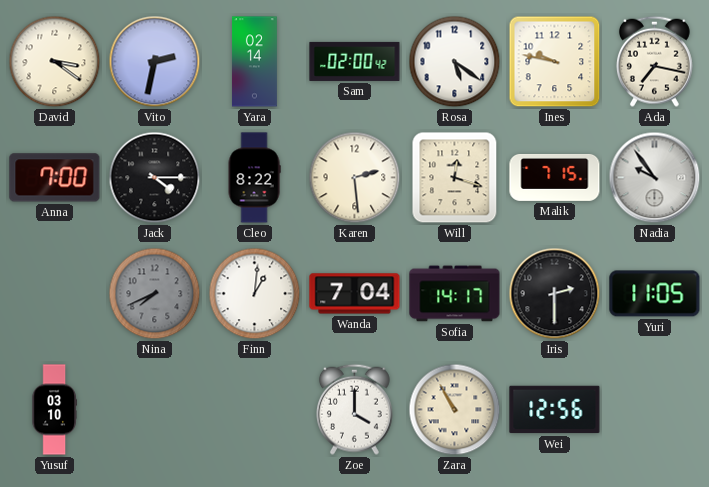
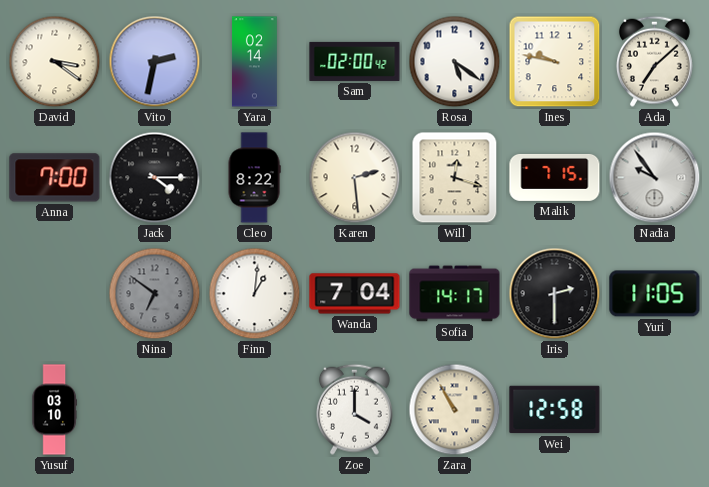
Ada: 7:17 -> 7:08
Nina: 7:41 -> 6:51
Wei: 12:56 -> 12:58
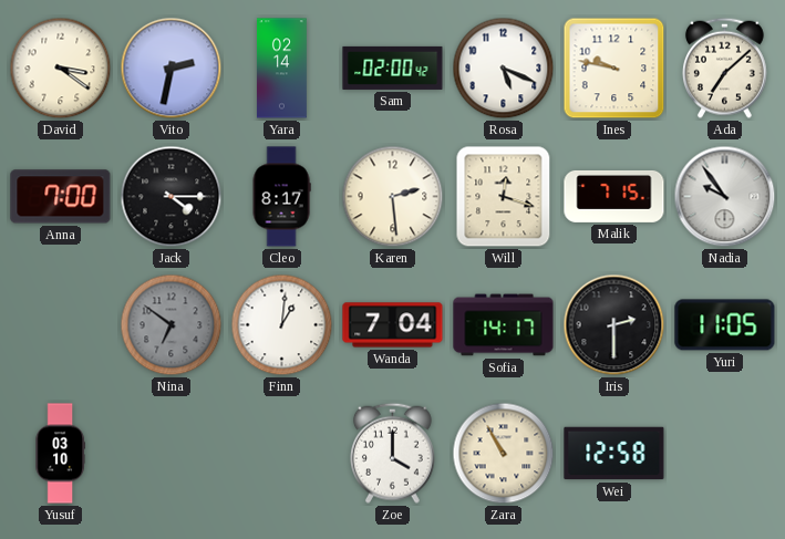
Rosa: 5:21 -> 5:19
Cleo: 8:22 -> 8:17
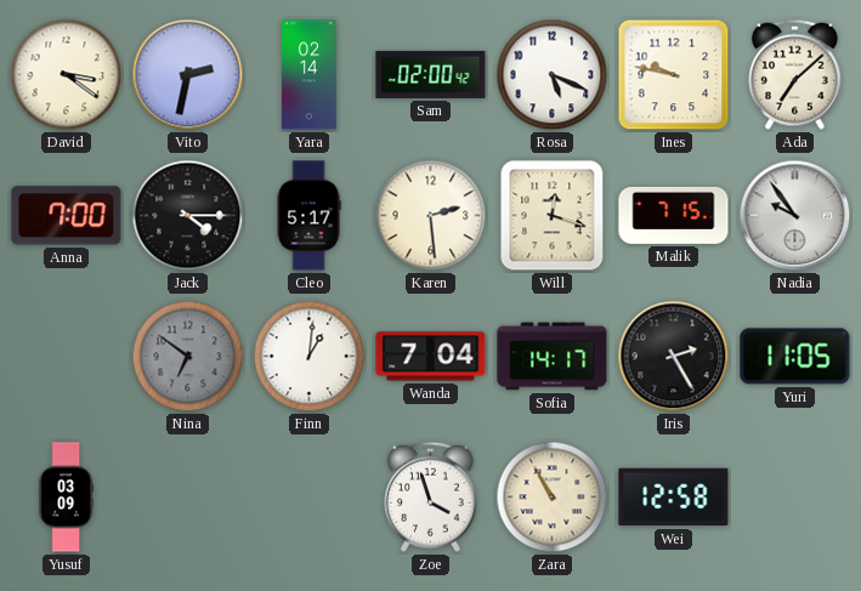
Cleo: 8:17 -> 5:17
Iris: 2:30 -> 2:25
Yusuf: 03:10 -> 03:09
Zoe: 4:00 -> 3:57
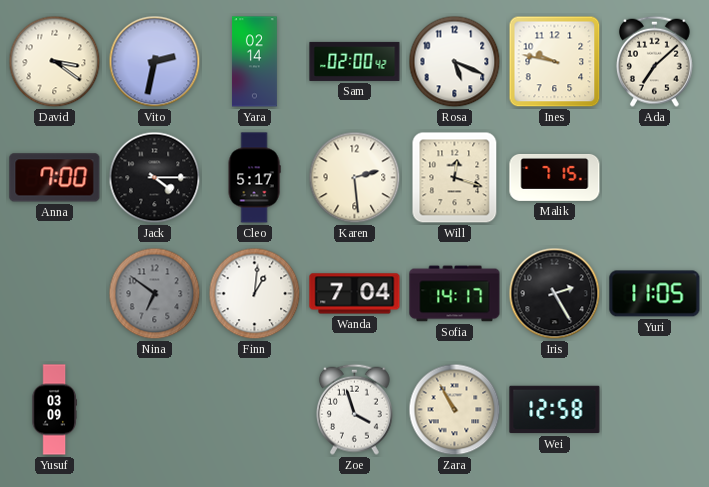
Nadia: 9:54 -> none
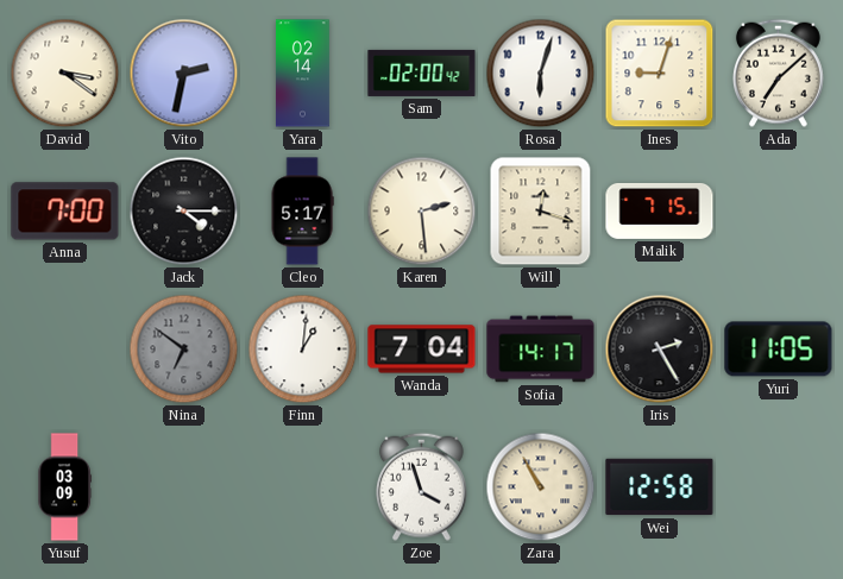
Rosa: 5:19 -> 6:03
Ines: 9:47 -> 9:03
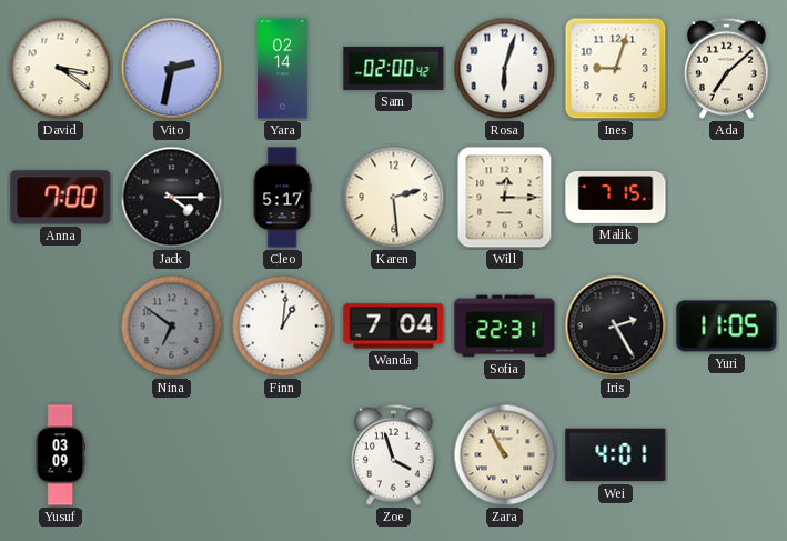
Will: 12:18 -> 12:15
Sofia: 14:17 -> 22:31
Wei: 12:58 -> 4:01
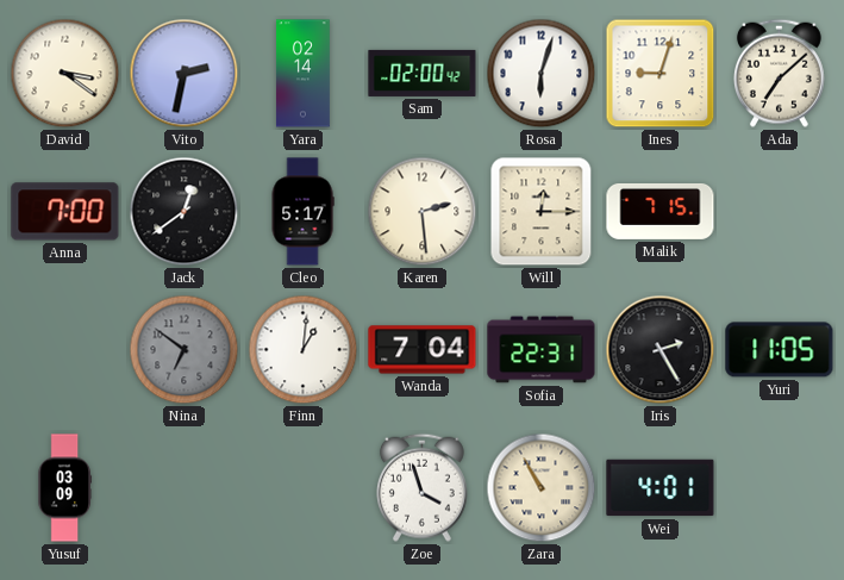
Jack: 4:15 -> 12:39
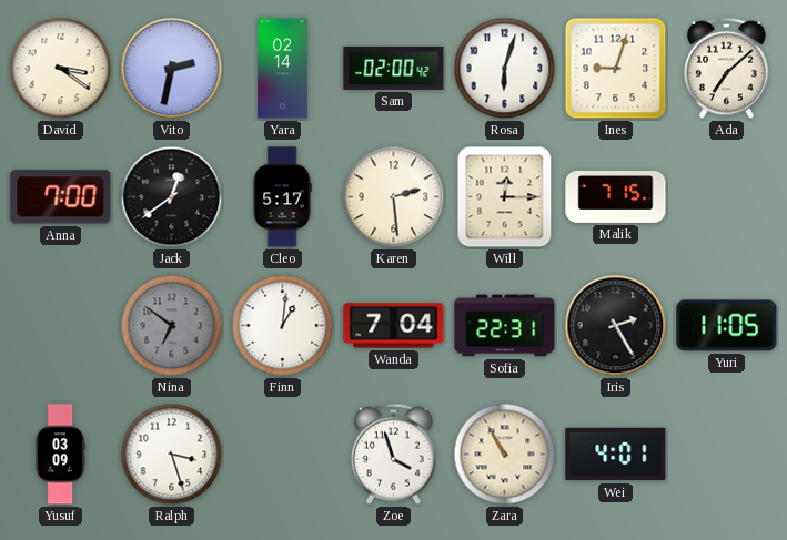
Ralph: none -> 3:27
